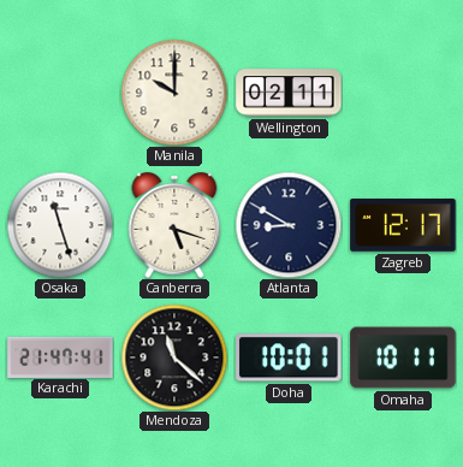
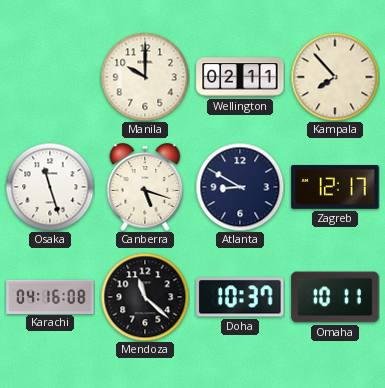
Kampala: none -> 7:53
Karachi: 21:47 -> 04:16
Doha: 10:01 -> 10:37
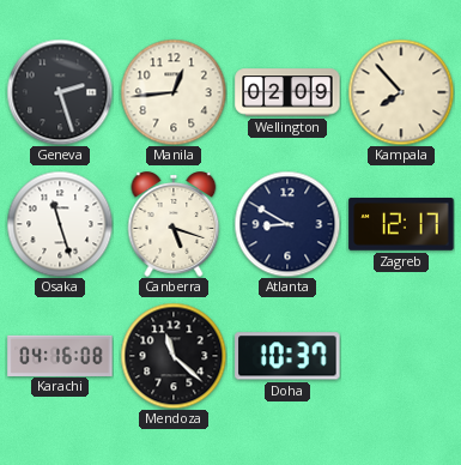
Geneva: none -> 2:27
Manila: 10:00 -> 12:44
Wellington: 02:11 -> 02:09
Omaha: 10:11 -> none
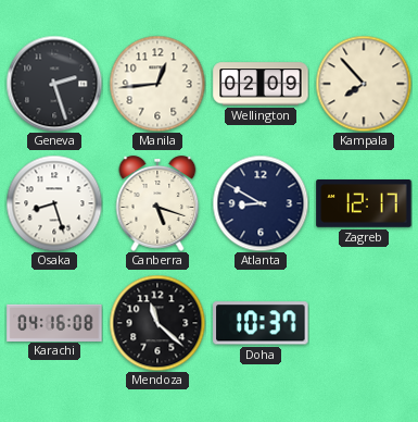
Osaka: 11:27 -> 8:27
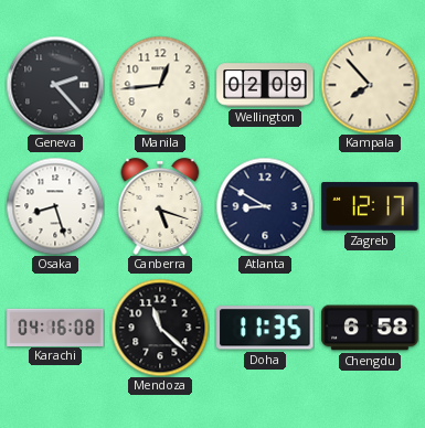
Geneva: 2:27 -> 2:23
Doha: 10:37 -> 11:35
Chengdu: none -> 6:58
